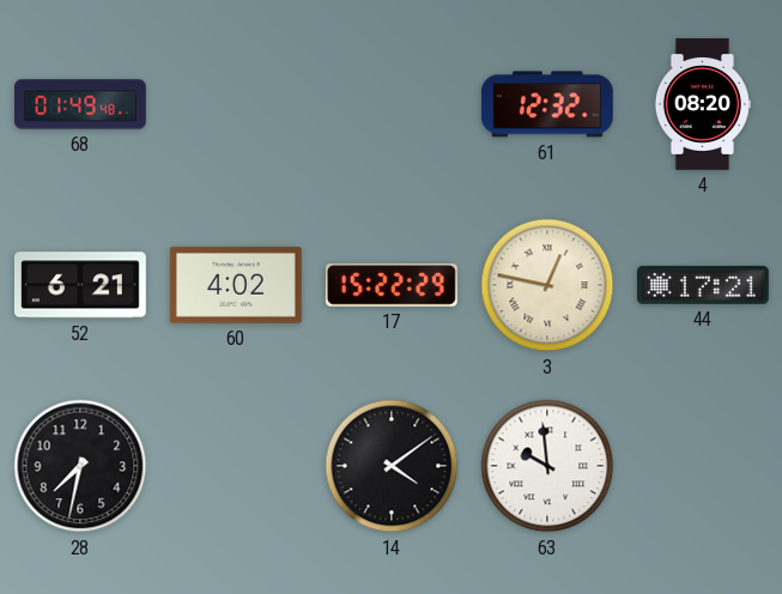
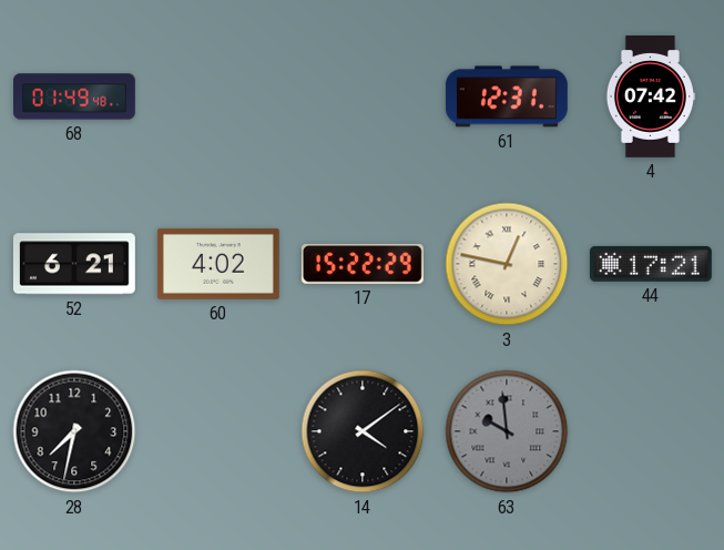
61: 12:32 -> 12:31
4: 08:20 -> 07:42
63 dial: white -> grey
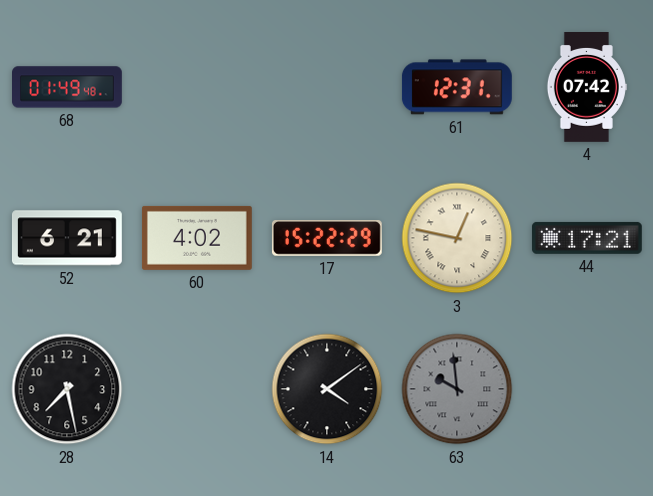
28: 7:32 -> 7:28
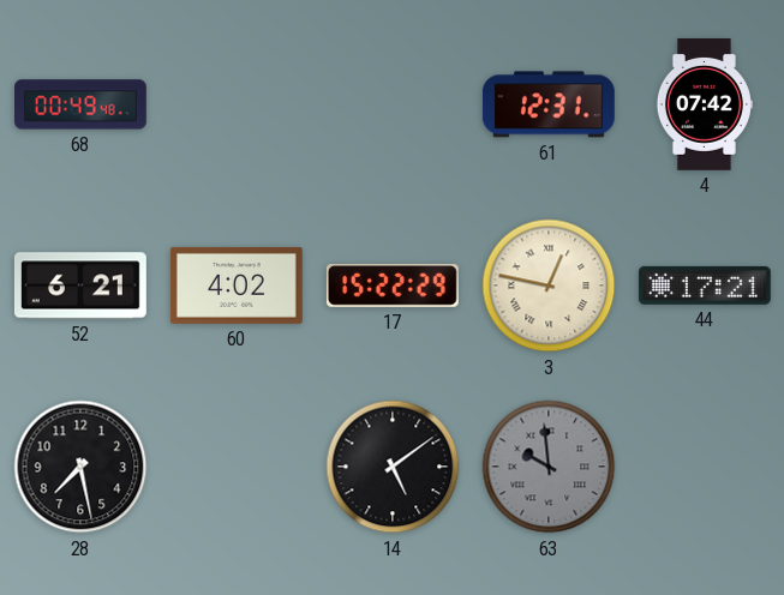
68: 01:49 -> 00:49
14: 4:09 -> 5:09
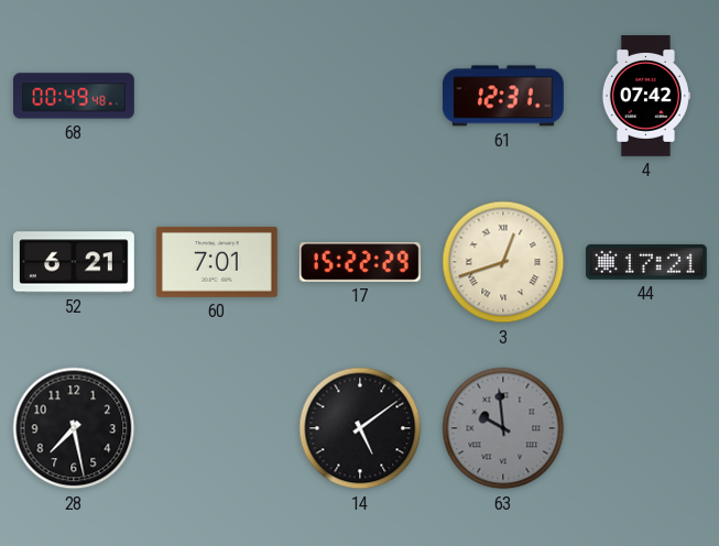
60: 4:02 -> 7:01
3: 12:47 -> 12:42
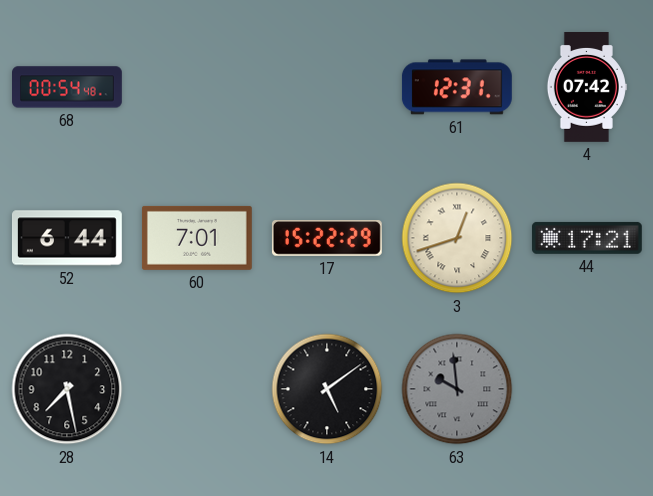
68: 00:49 -> 00:54
52: 6:21 -> 6:44
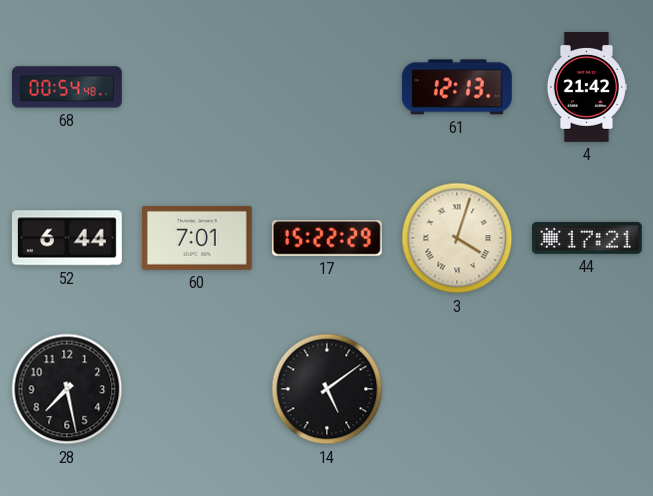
61: 12:31 -> 12:13
4: 07:42 -> 21:42
3: 12:42 -> 4:03
63: 9:59 -> none
